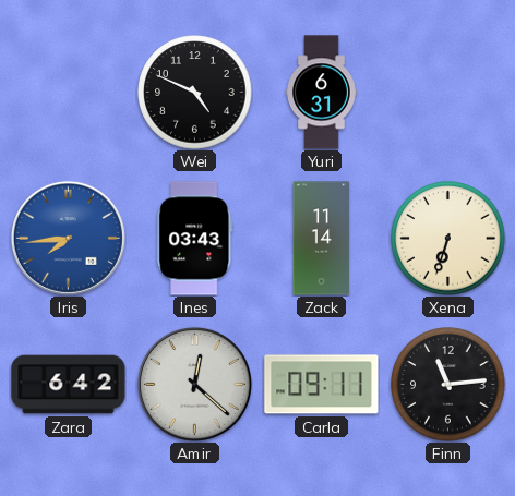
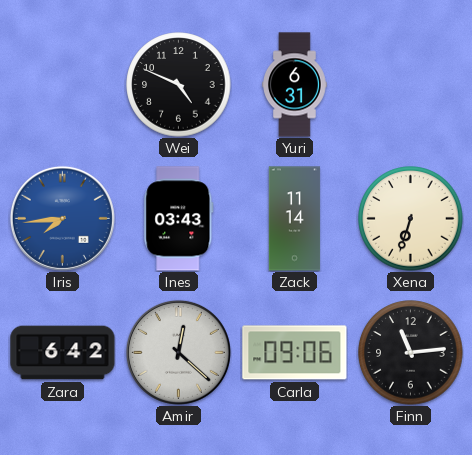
Carla: 09:11 -> 09:06
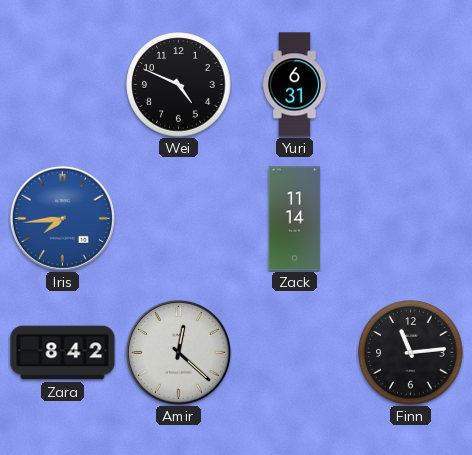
Ines: 03:43 -> none
Xena: 6:33 -> none
Zara: 6:42 -> 8:42
Carla: 09:06 -> none
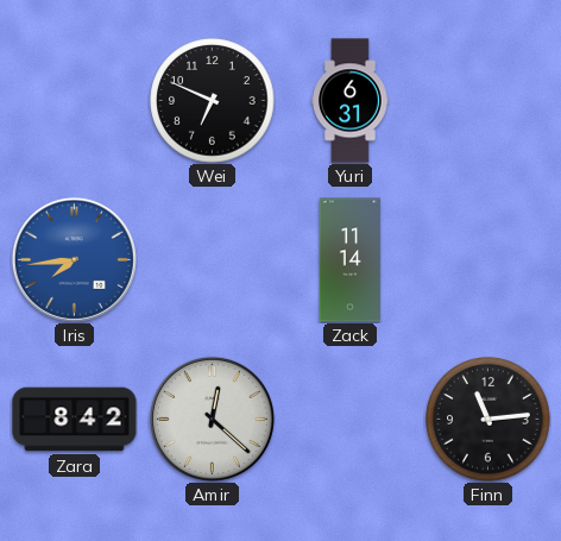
Wei: 4:49 -> 6:49
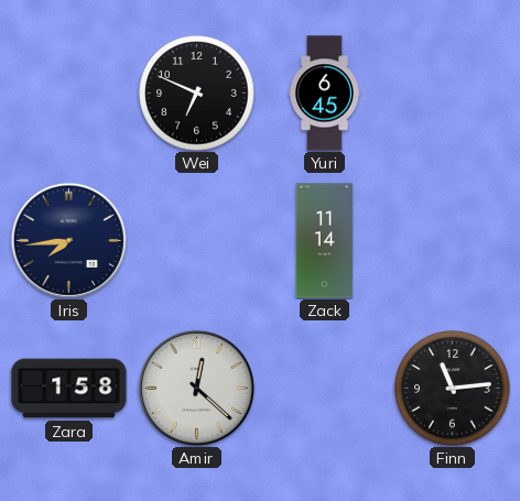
Yuri: 6:31 -> 6:45
Iris dial: blue -> navy
Zara: 8:42 -> 1:58
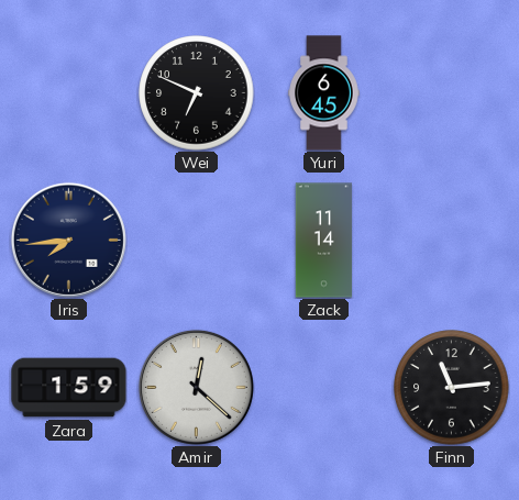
Zara: 1:58 -> 1:59
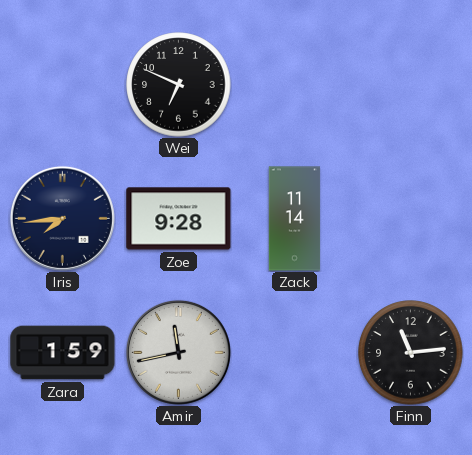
Yuri: 6:45 -> none
Zoe: none -> 9:28
Amir: 12:22 -> 11:43
